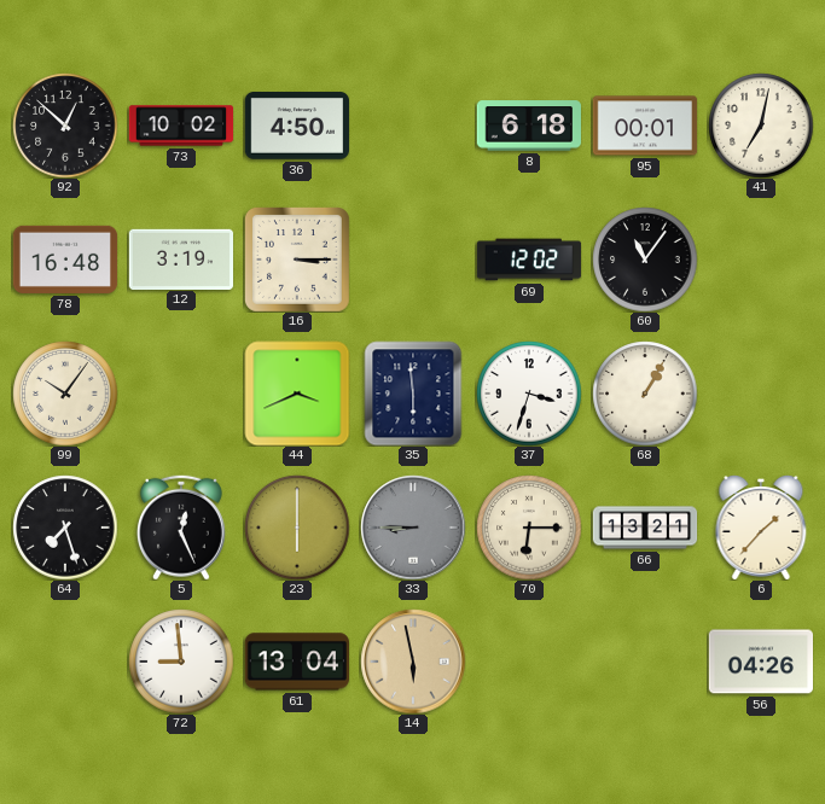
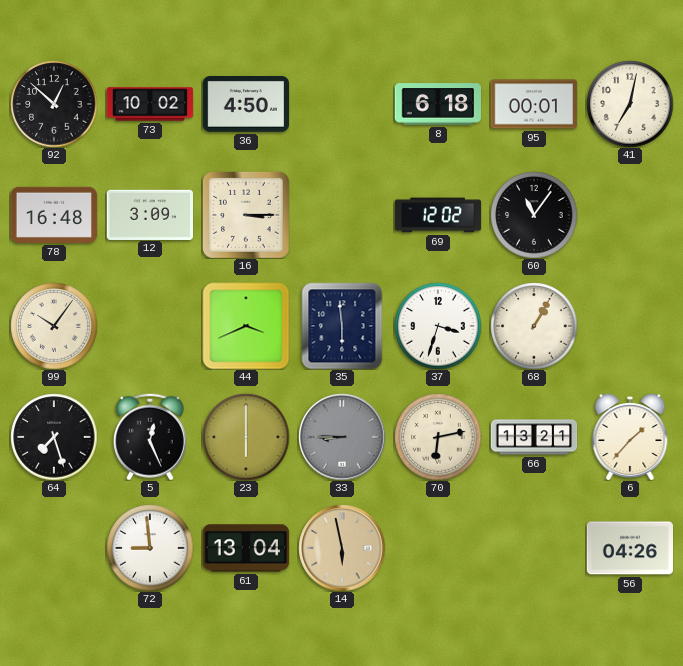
12: 3:19 -> 3:09
70: 6:15 -> 6:13
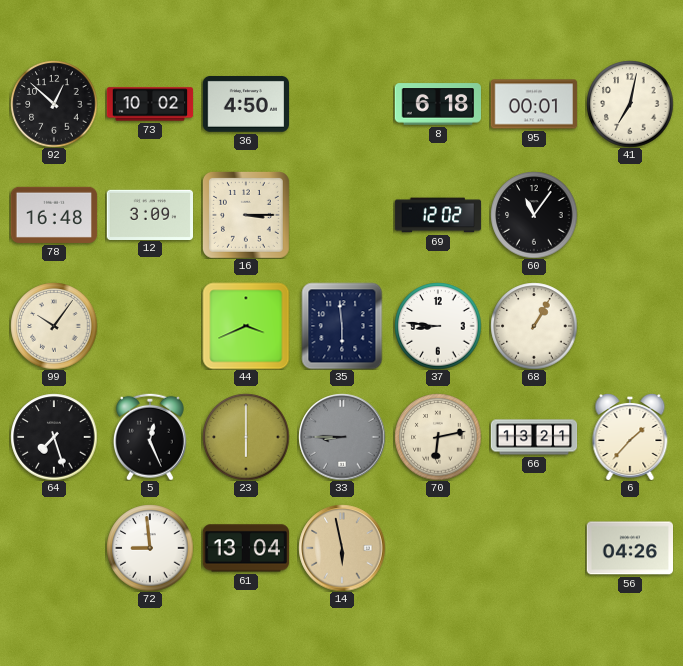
37: 3:33 -> 8:46
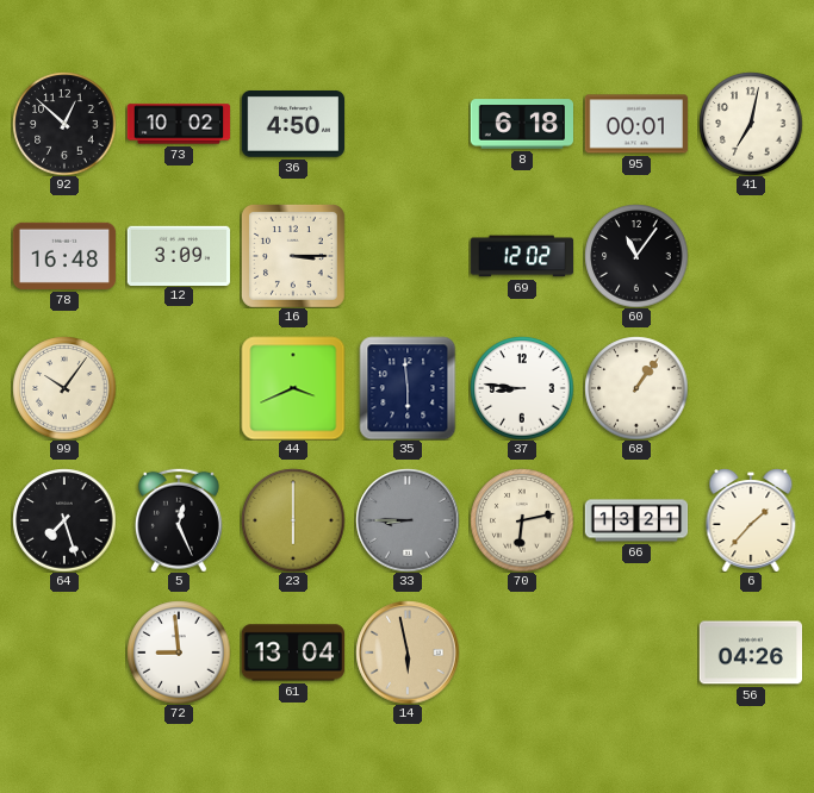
68: 1:05 -> 1:06
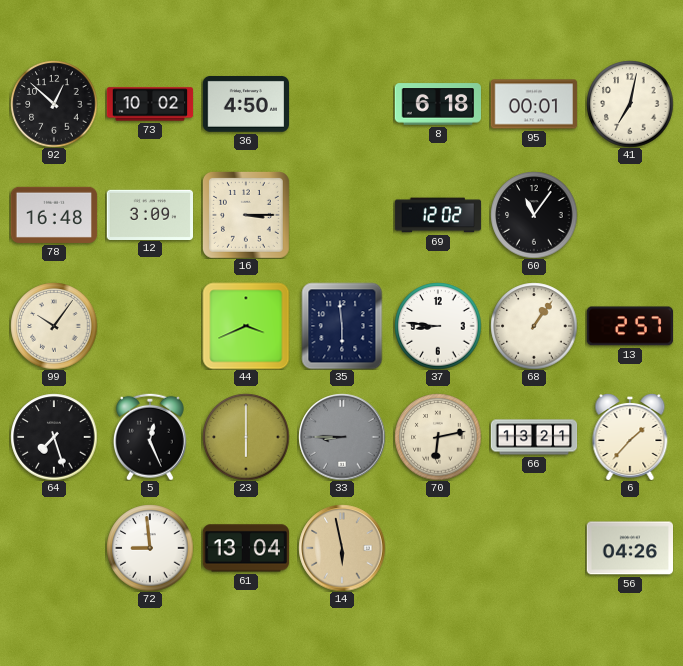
13: none -> 2:57
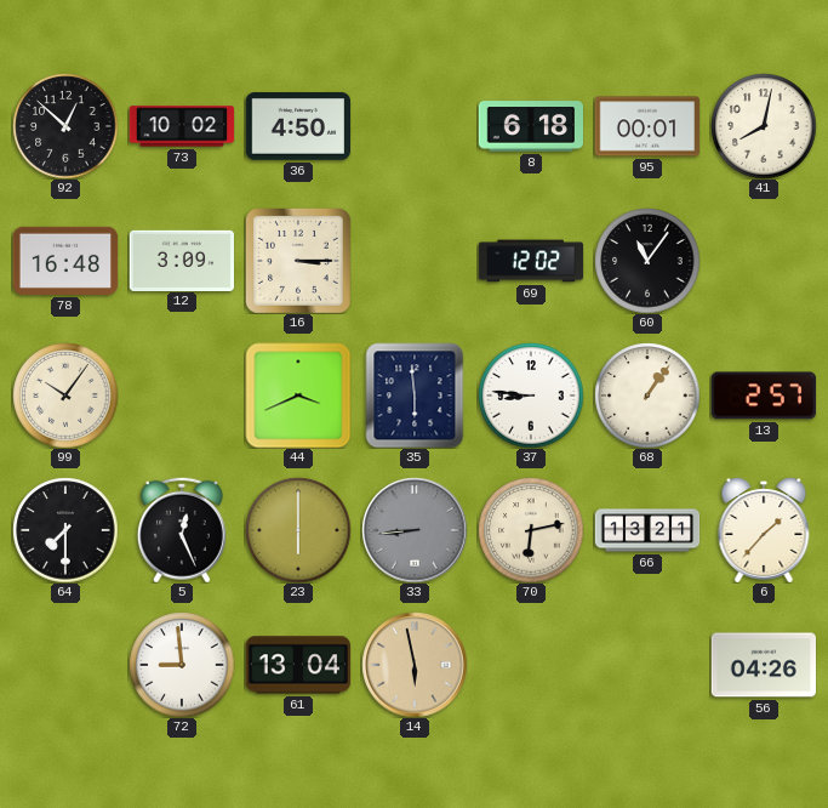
41: 7:02 -> 8:02
64: 7:27 -> 7:30
33: 8:45 -> 8:44
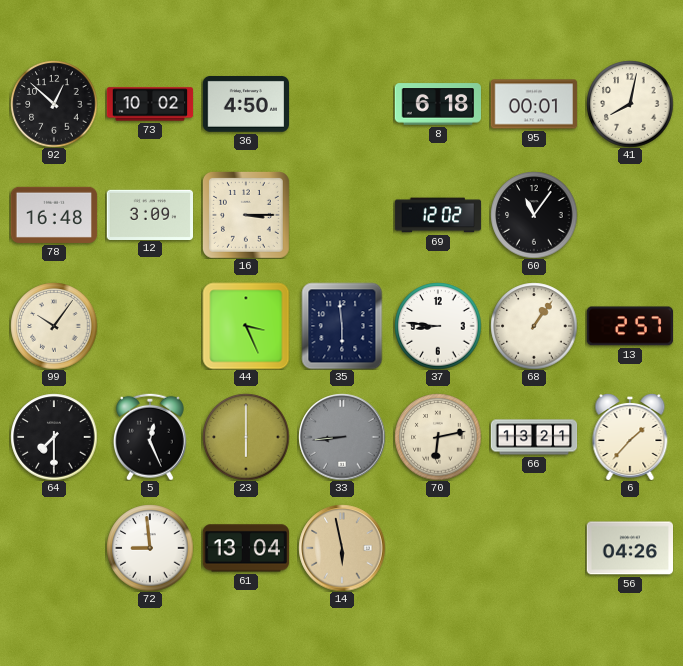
44: 3:41 -> 3:26
